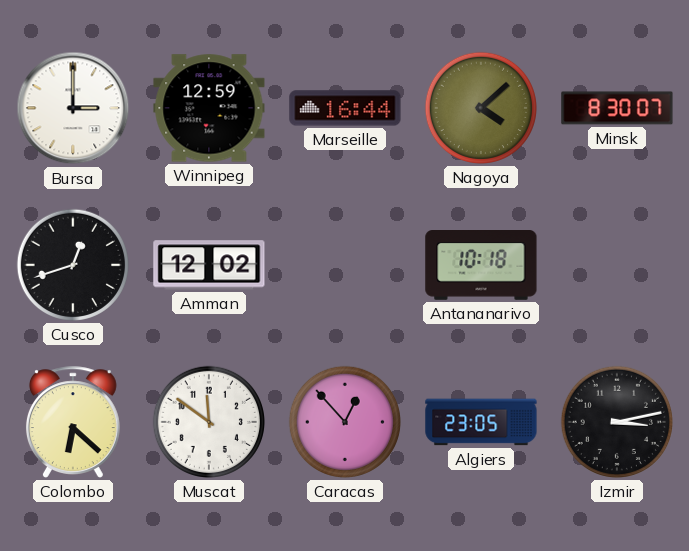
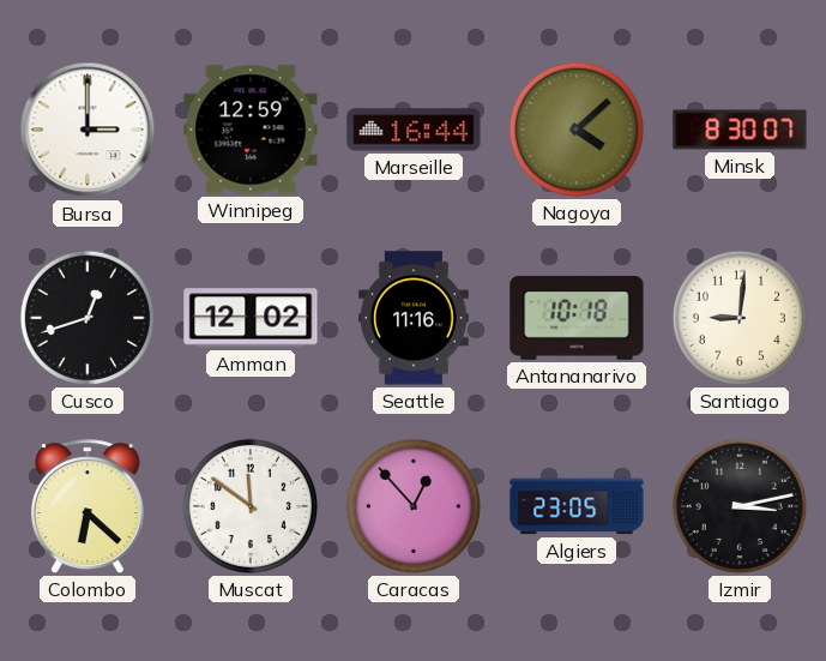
Seattle: none -> 11:16
Santiago: none -> 9:01
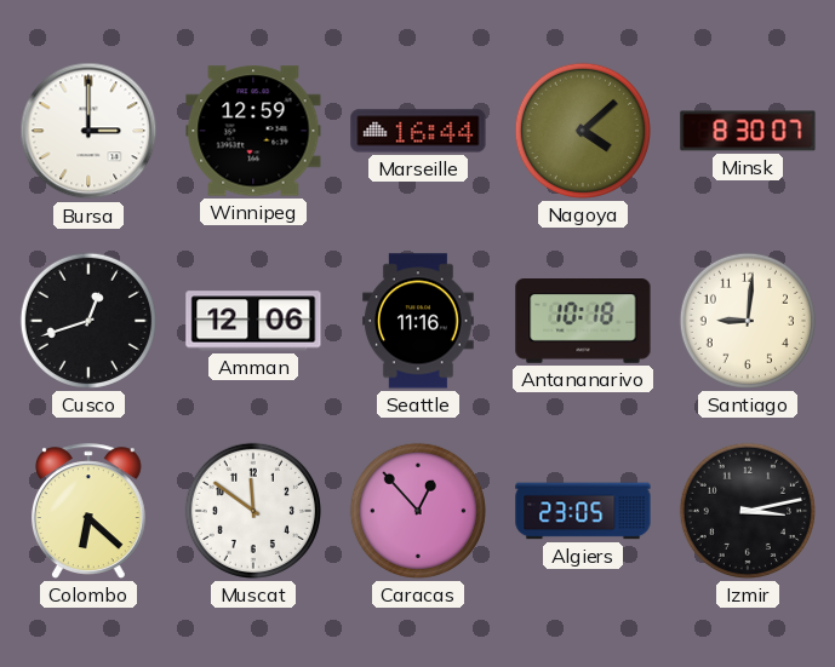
Amman: 12:02 -> 12:06
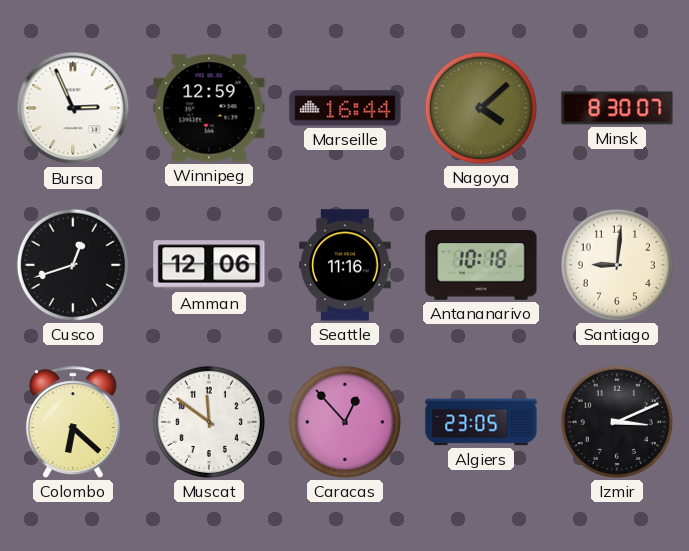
Bursa: 3:00 -> 2:56
Izmir: 3:13 -> 3:11
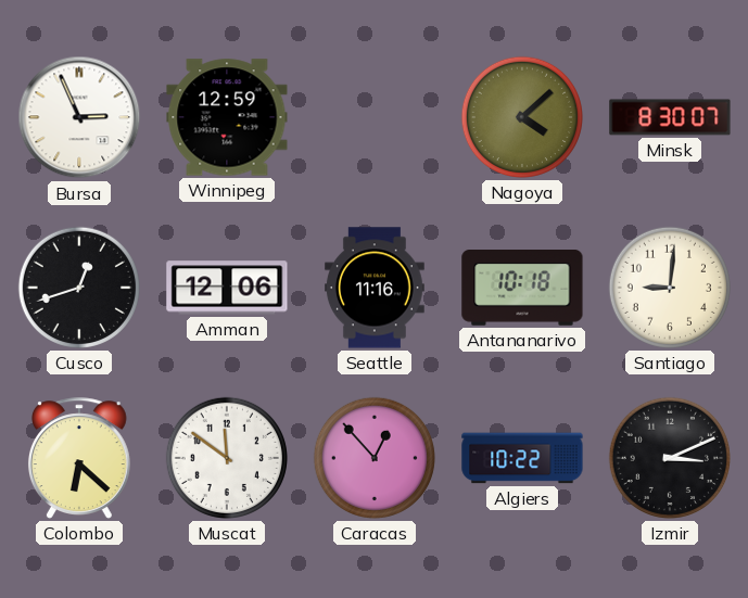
Marseille: 16:44 -> none
Algiers: 23:05 -> 10:22
